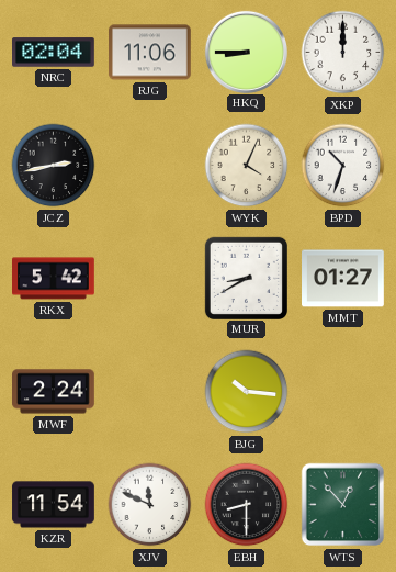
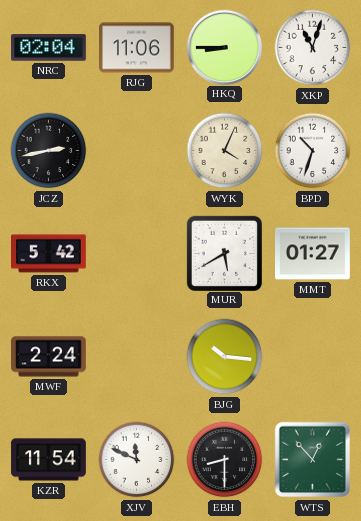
XKP: 12:00 -> 11:03
MUR: 8:40 -> 5:40
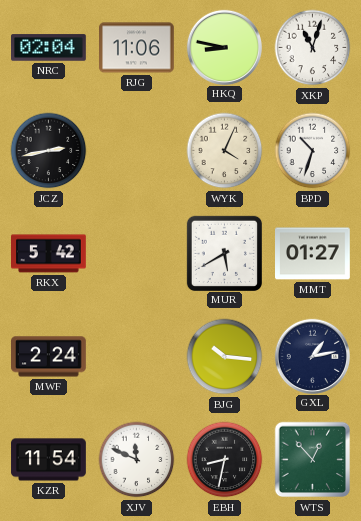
HKQ: 8:45 -> 8:47
GXL: none -> 1:13
EBH: 8:30 -> 8:32
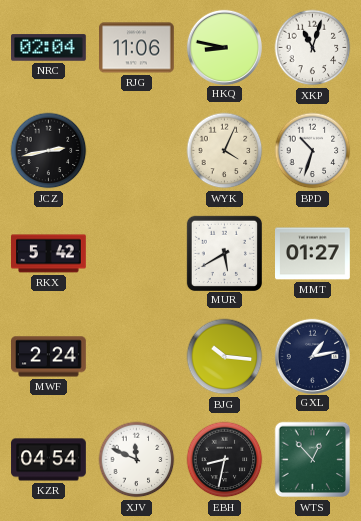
KZR: 11:54 -> 04:54
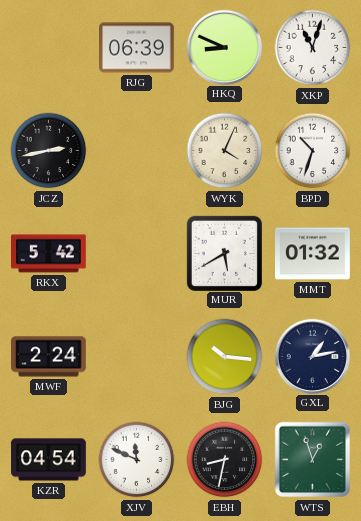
NRC: 02:04 -> none
RJG: 11:06 -> 06:39
HKQ: 8:47 -> 8:49
MMT: 01:27 -> 01:32
WTS: 12:53 -> 12:57
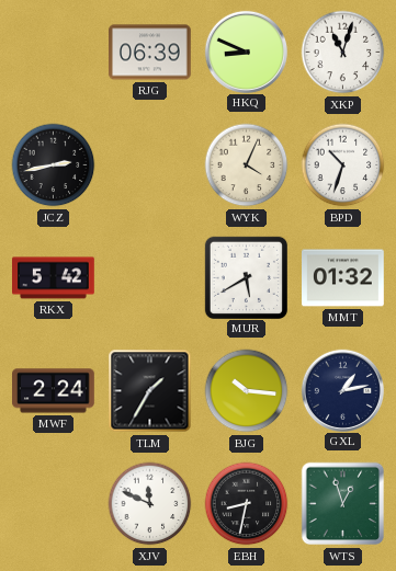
TLM: none -> 1:35
KZR: 04:54 -> none
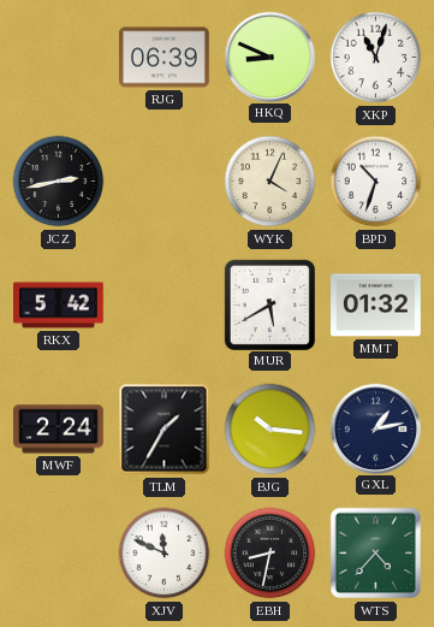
WTS: 12:57 -> 4:37
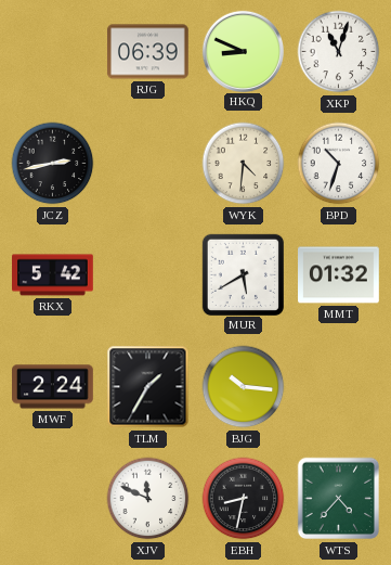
WYK: 4:04 -> 4:31
GXL: 1:13 -> none
